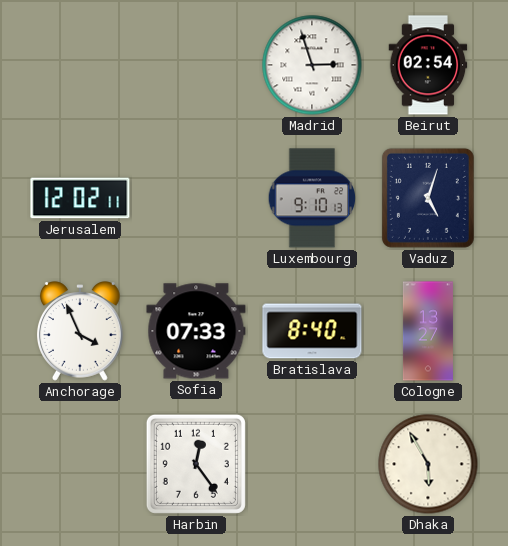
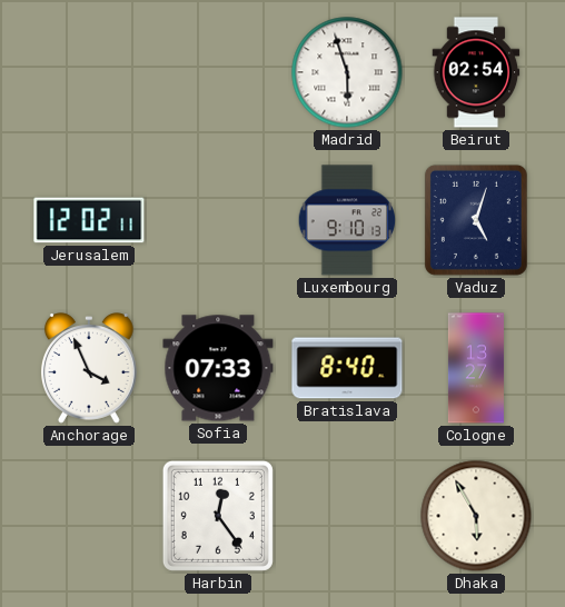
Madrid: 2:57 -> 5:57
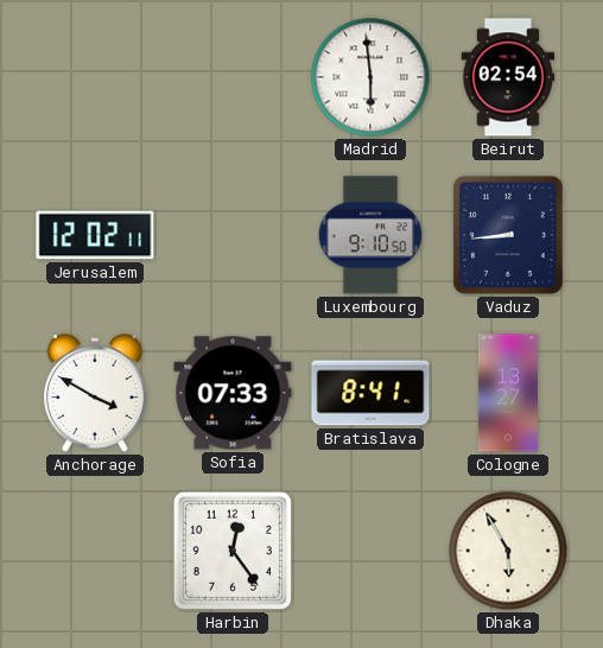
Madrid: 5:57 -> 5:59
Luxembourg: 9:10:13 -> 9:10:50
Vaduz: 5:03 -> 8:44
Anchorage: 3:56 -> 3:50
Bratislava: 8:40 -> 8:41
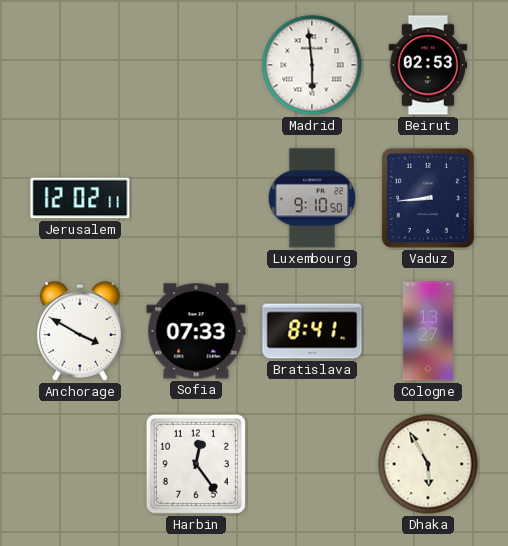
Beirut: 02:54 -> 02:53
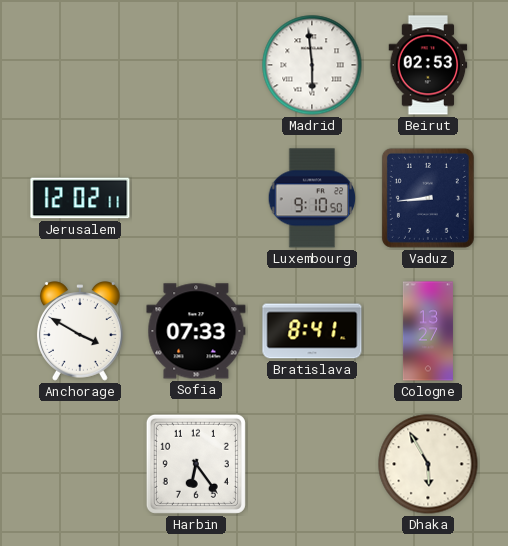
Harbin: 12:24 -> 6:24
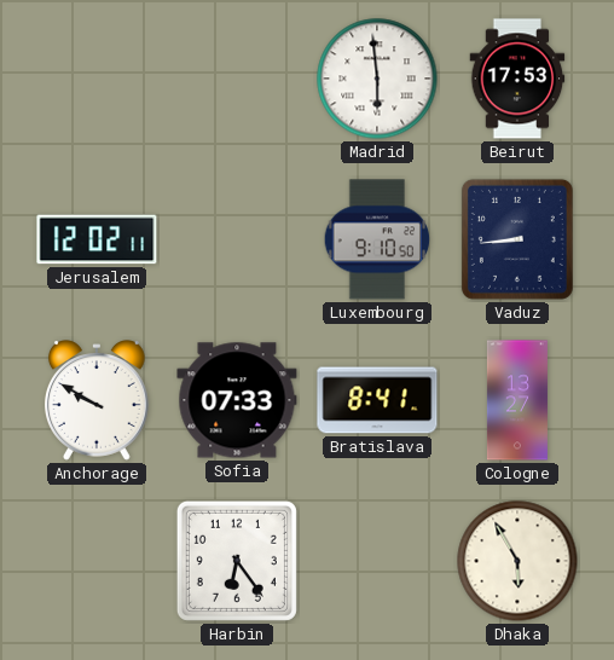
Beirut: 02:53 -> 17:53
Anchorage: 3:50 -> 9:50
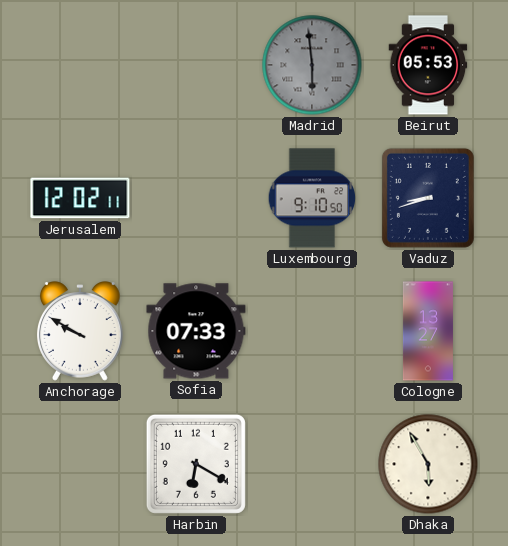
Madrid dial: white -> grey
Beirut: 17:53 -> 05:53
Vaduz: 8:44 -> 8:42
Bratislava: 8:41 -> none
Harbin: 6:24 -> 6:20
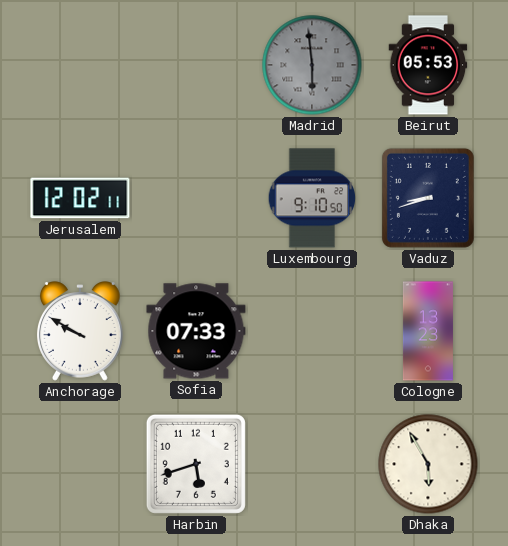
Cologne: 13:27 -> 13:23
Harbin: 6:20 -> 5:42
